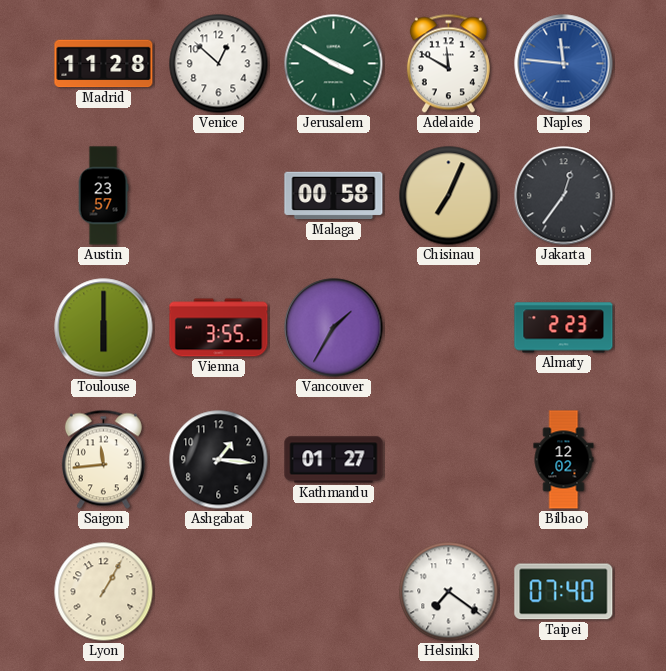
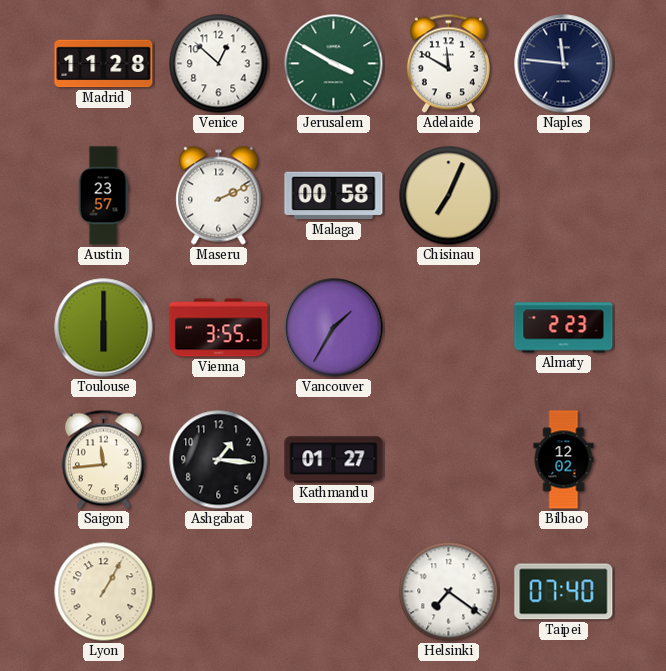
Naples dial: blue -> navy
Maseru: none -> 2:11
Jakarta: 12:36 -> none
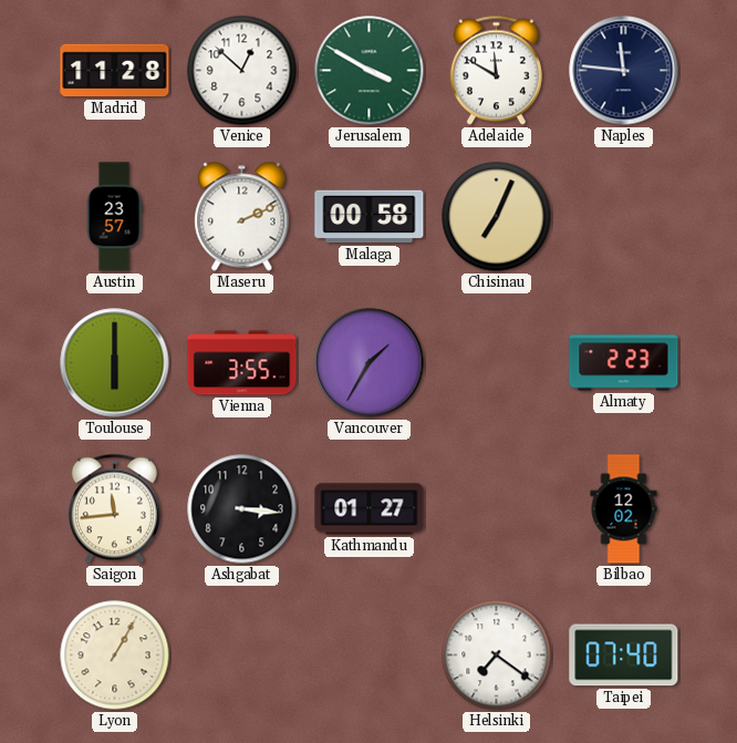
Ashgabat: 1:16 -> 3:16
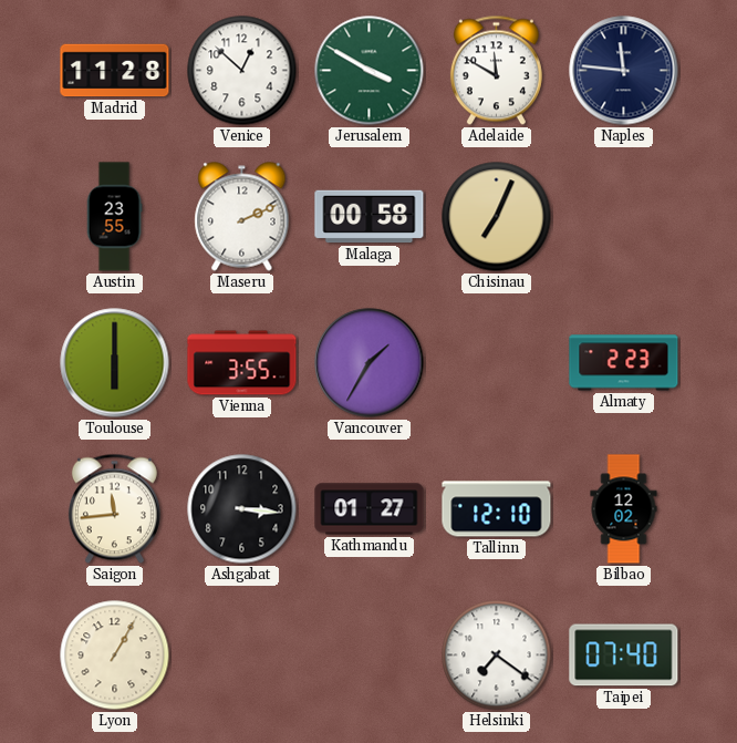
Austin: 23:57 -> 23:55
Tallinn: none -> 12:10
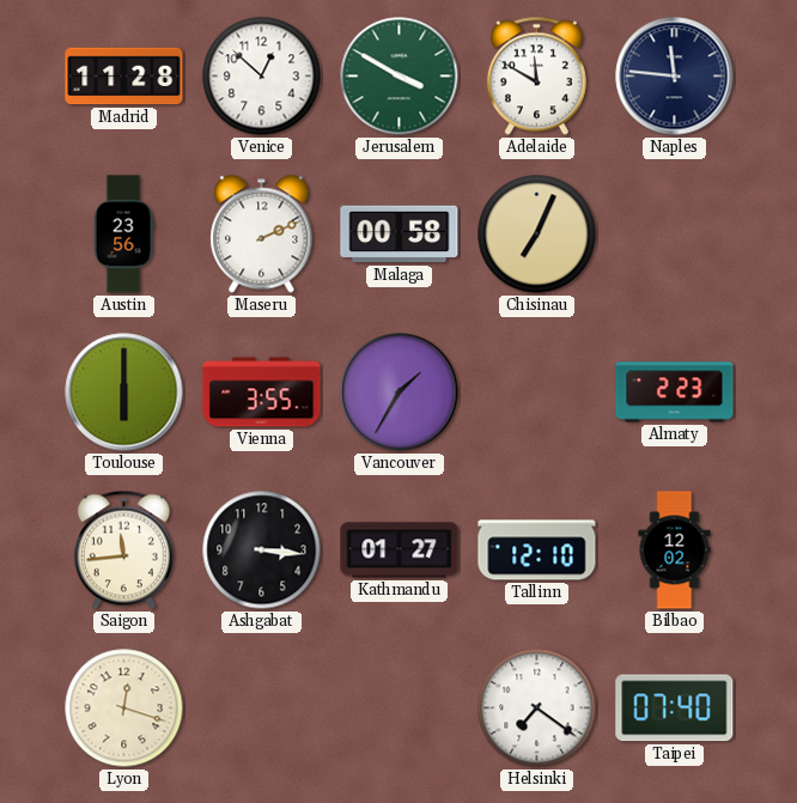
Austin: 23:55 -> 23:56
Lyon: 1:05 -> 12:18
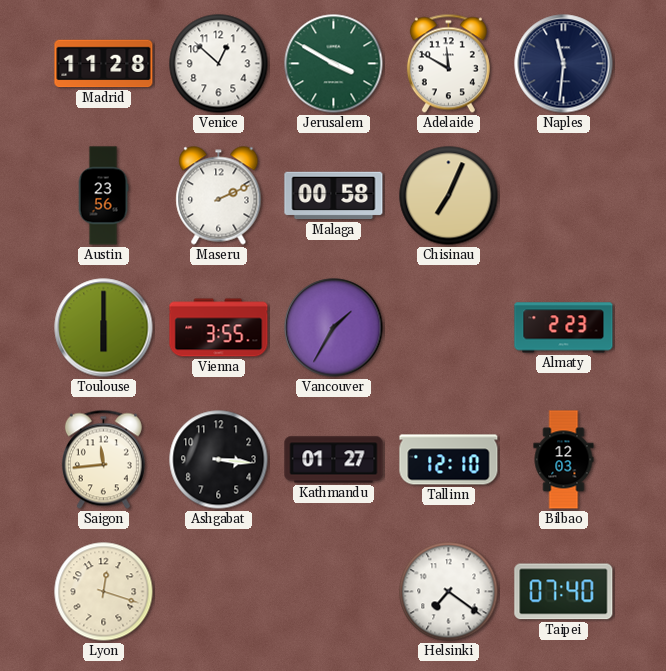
Naples: 11:46 -> 11:31
Bilbao: 12:02 -> 12:03
